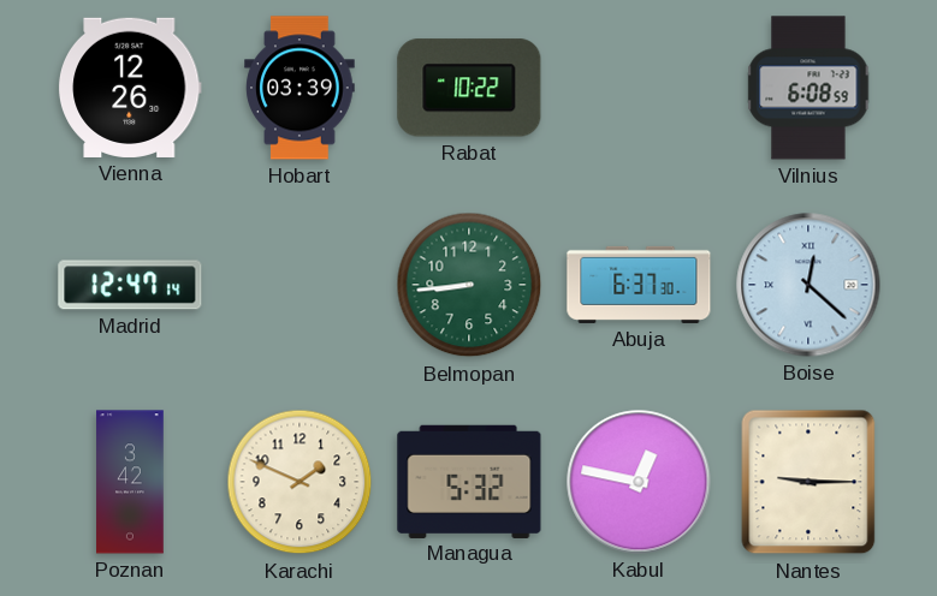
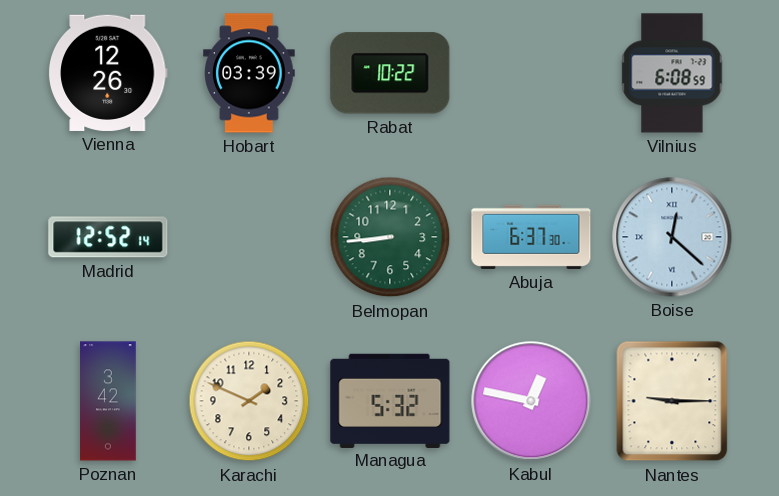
Madrid: 12:47 -> 12:52
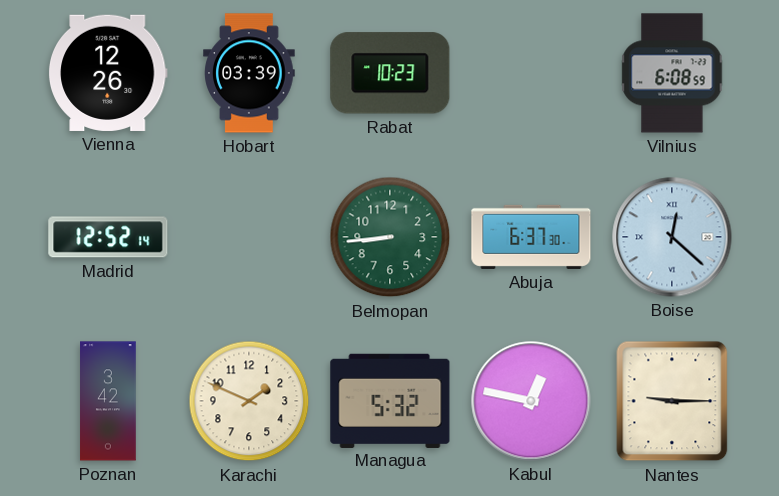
Rabat: 10:22 -> 10:23
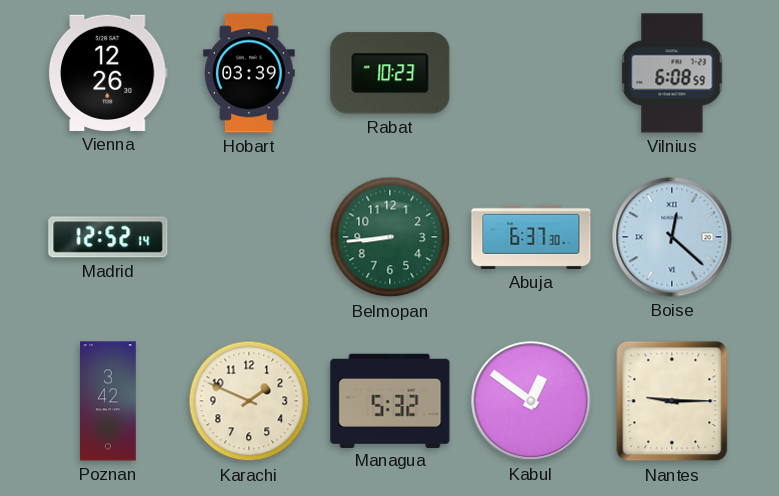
Kabul: 12:47 -> 12:51
